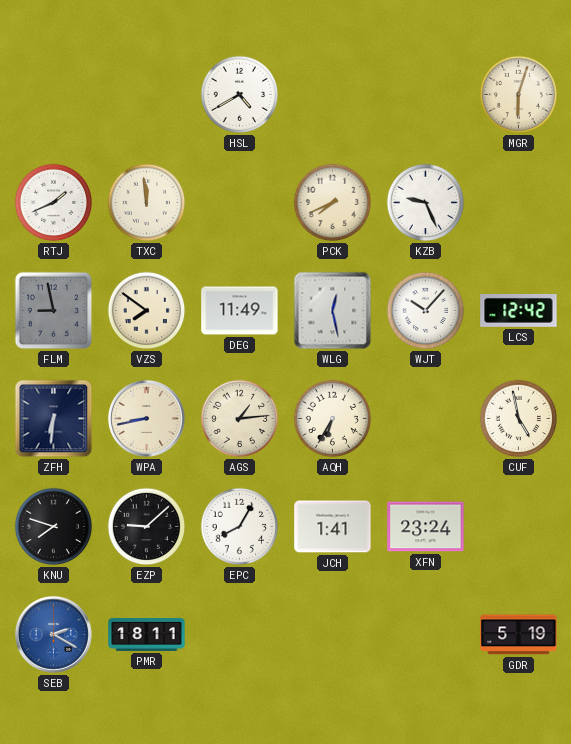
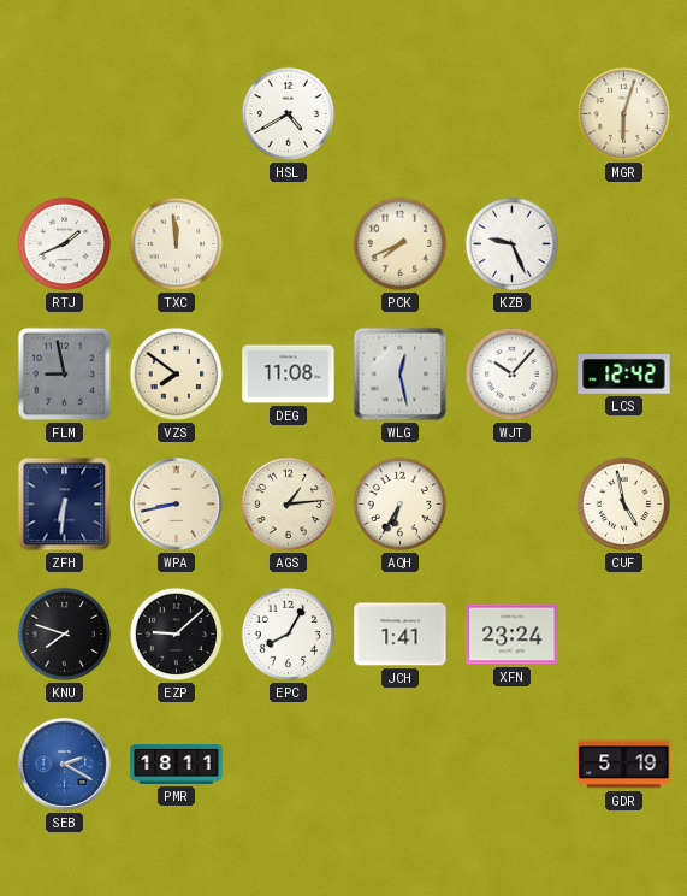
DEG: 11:49 -> 11:08
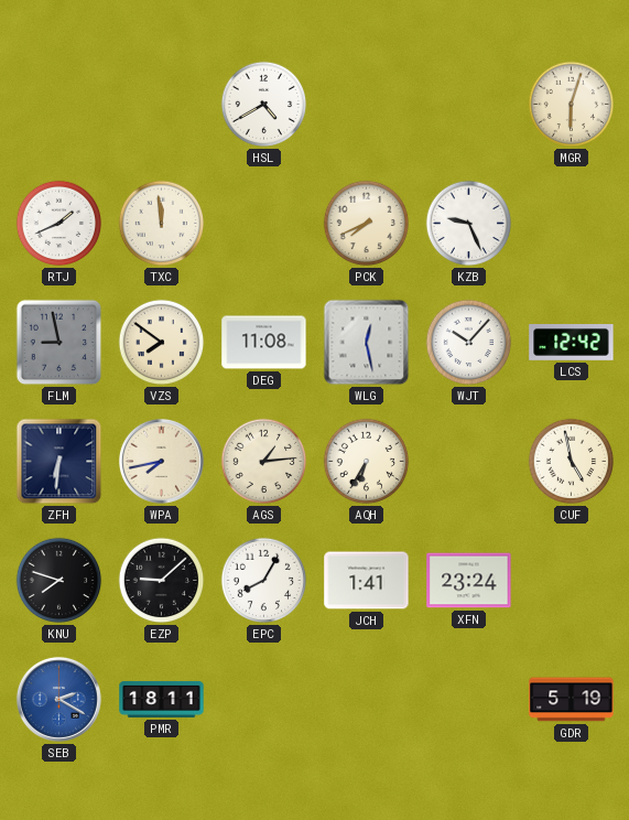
WPA: 8:43 -> 7:43
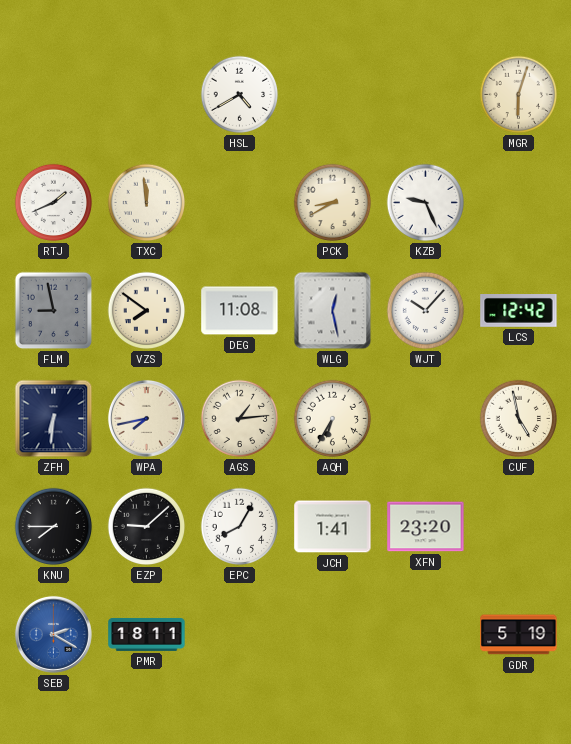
PCK: 7:41 -> 8:40
KNU: 7:48 -> 7:45
XFN: 23:24 -> 23:20
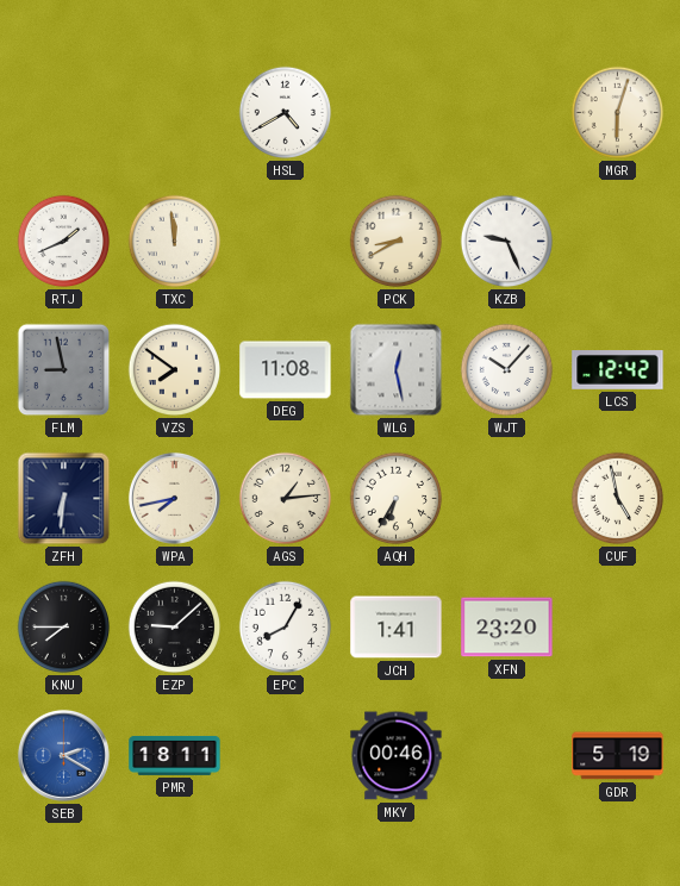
MKY: none -> 00:46
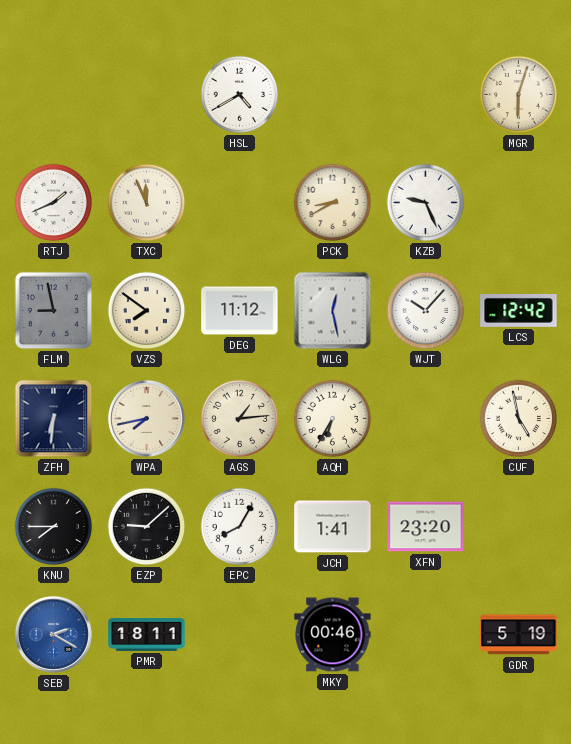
TXC: 11:59 -> 11:56
DEG: 11:08 -> 11:12
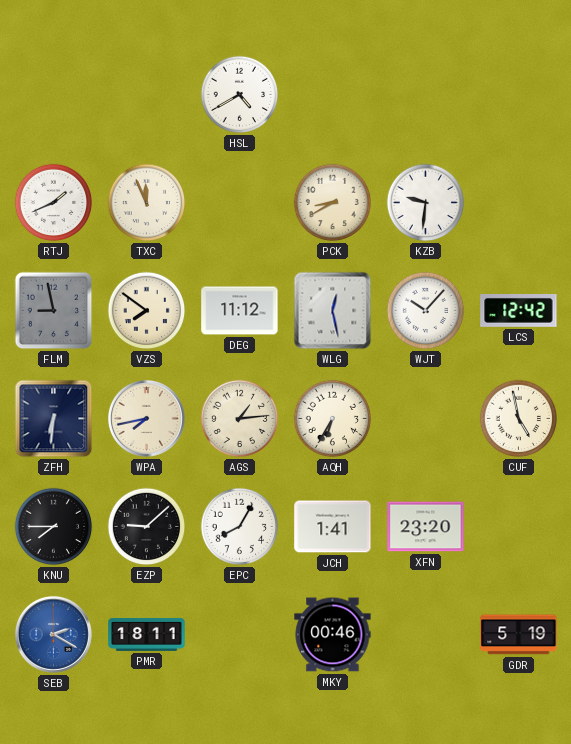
MGR: 6:03 -> none
KZB: 9:26 -> 9:31
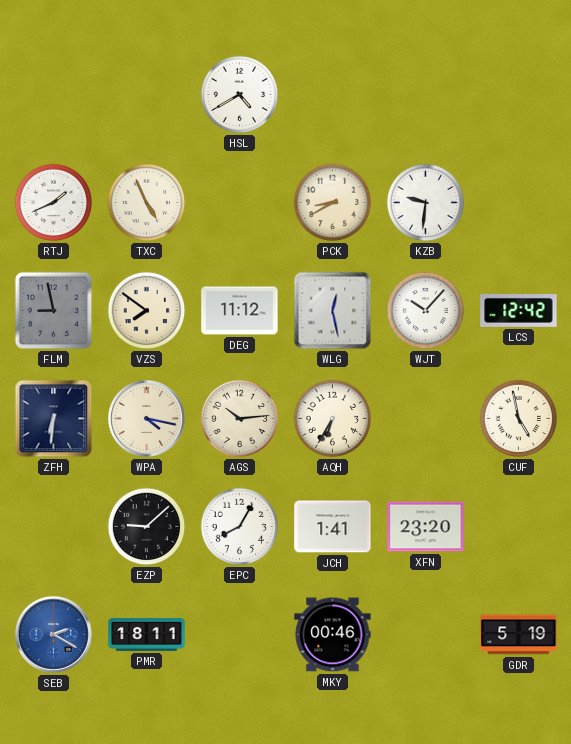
TXC: 11:56 -> 4:56
WPA: 7:43 -> 4:17
AGS: 1:14 -> 10:14
KNU: 7:45 -> none
